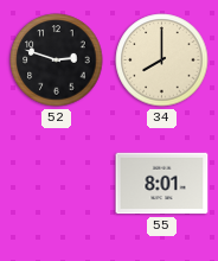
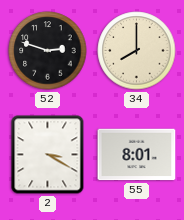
2: none -> 3:20
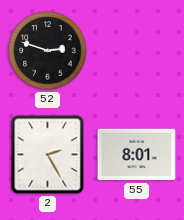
34: 8:00 -> none
2: 3:20 -> 2:25
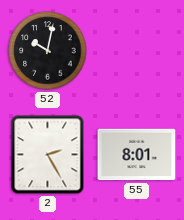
52: 2:48 -> 10:02
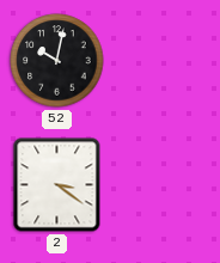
2: 2:25 -> 3:21
55: 8:01 -> none
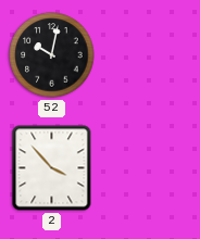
2: 3:21 -> 3:53
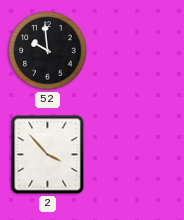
52: 10:02 -> 9:59
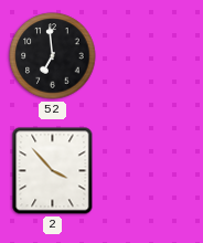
52: 9:59 -> 6:59
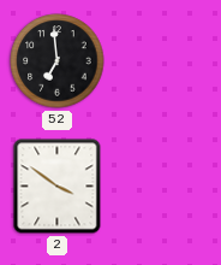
2: 3:53 -> 3:51
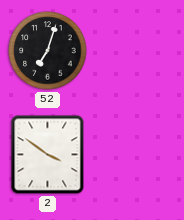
52: 6:59 -> 7:03
